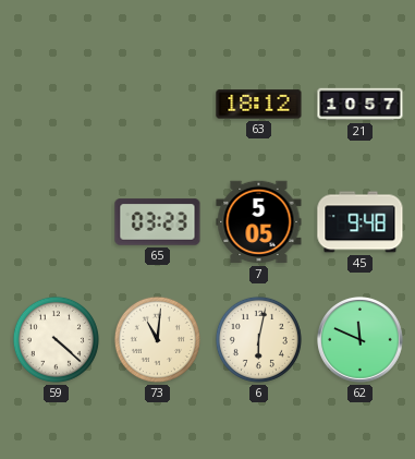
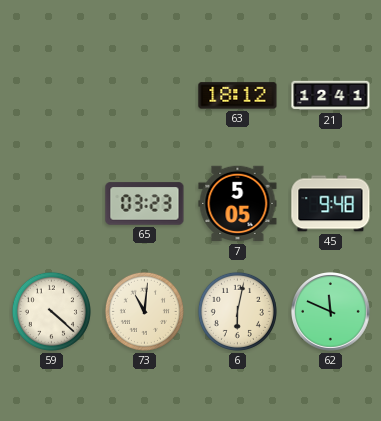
21: 10:57 -> 12:41
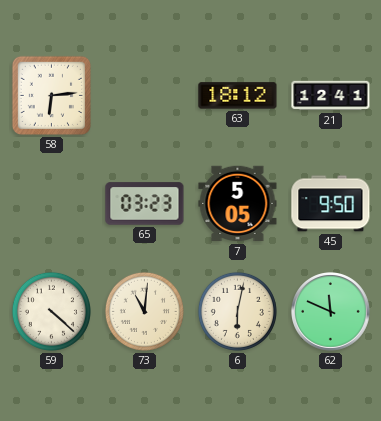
58: none -> 6:14
45: 9:48 -> 9:50
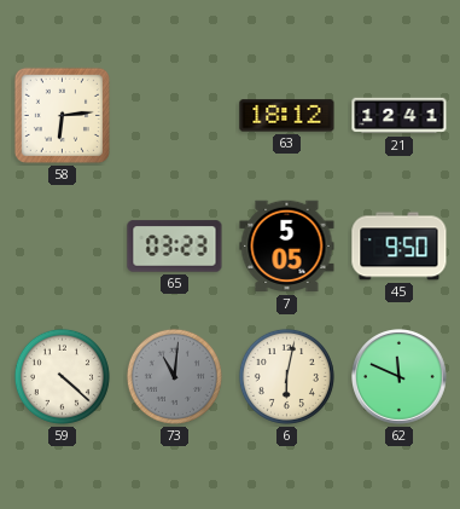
73 dial: cream -> grey
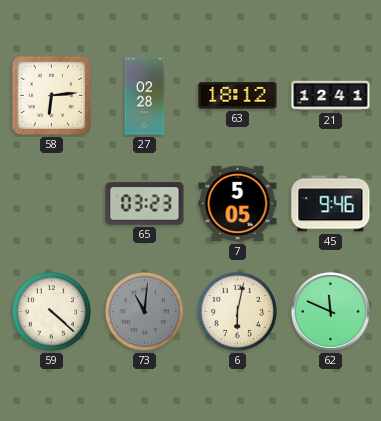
27: none -> 02:28
45: 9:50 -> 9:46
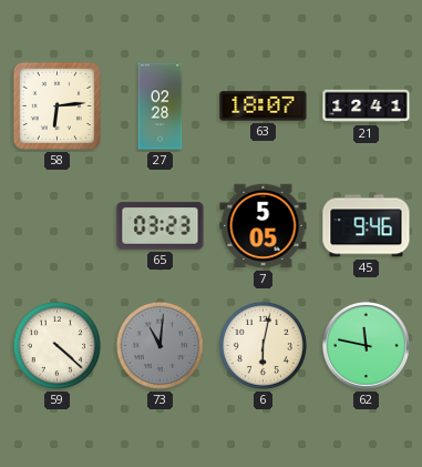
63: 18:12 -> 18:07
62: 11:49 -> 11:47
